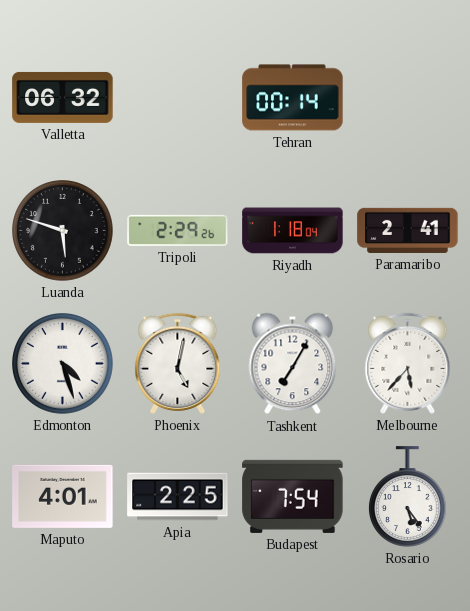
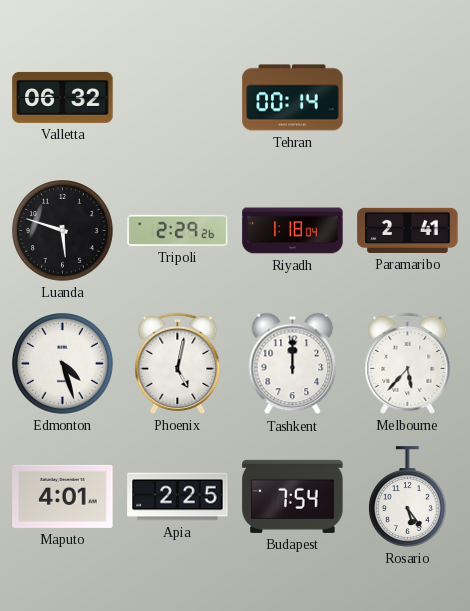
Tashkent: 7:05 -> 12:00
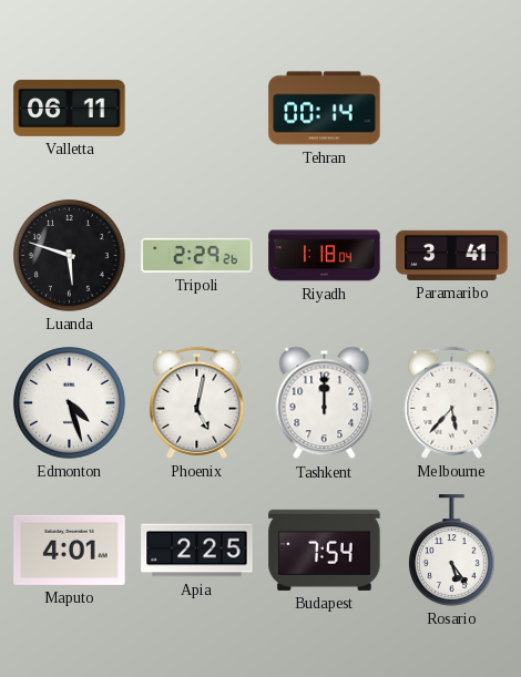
Valletta: 06:32 -> 06:11
Paramaribo: 2:41 -> 3:41
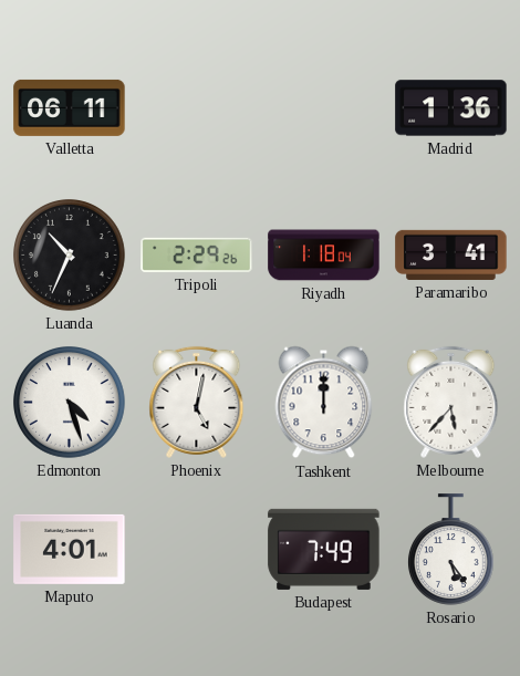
Tehran: 00:14 -> none
Madrid: none -> 1:36
Luanda: 5:48 -> 10:34
Apia: 2:25 -> none
Budapest: 7:54 -> 7:49
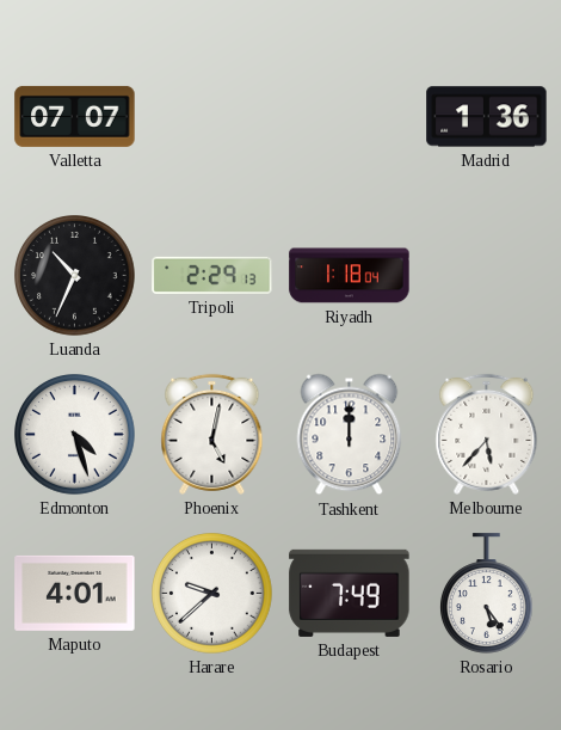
Valletta: 06:11 -> 07:07
Tripoli: 2:29:26 -> 2:29:13
Paramaribo: 3:41 -> none
Harare: none -> 9:38
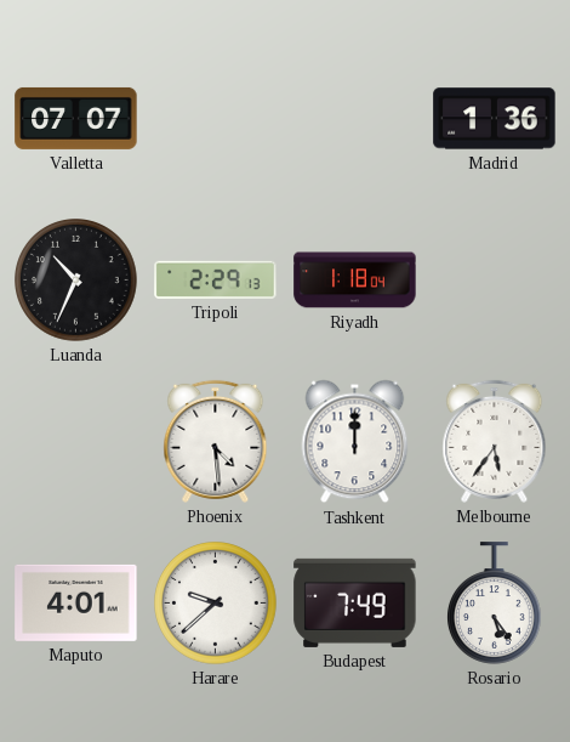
Edmonton: 4:27 -> none
Phoenix: 5:02 -> 4:29
Melbourne: 5:37 -> 5:36
